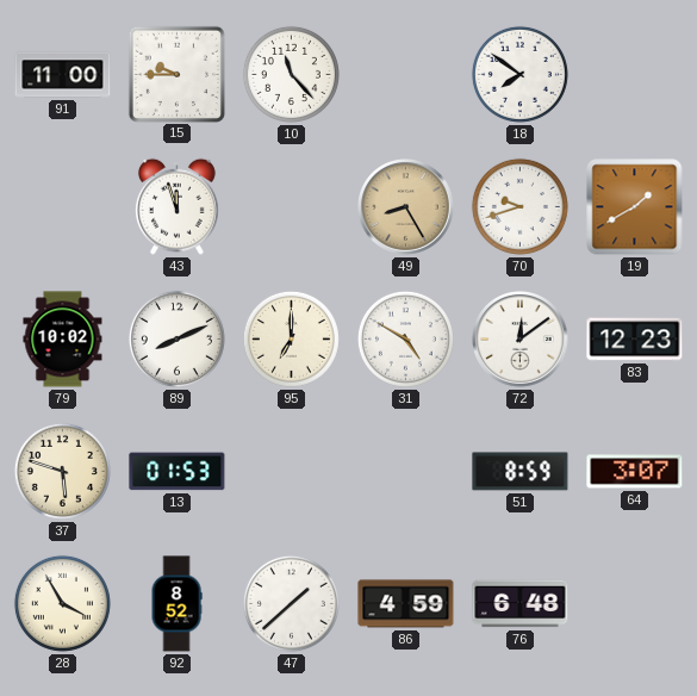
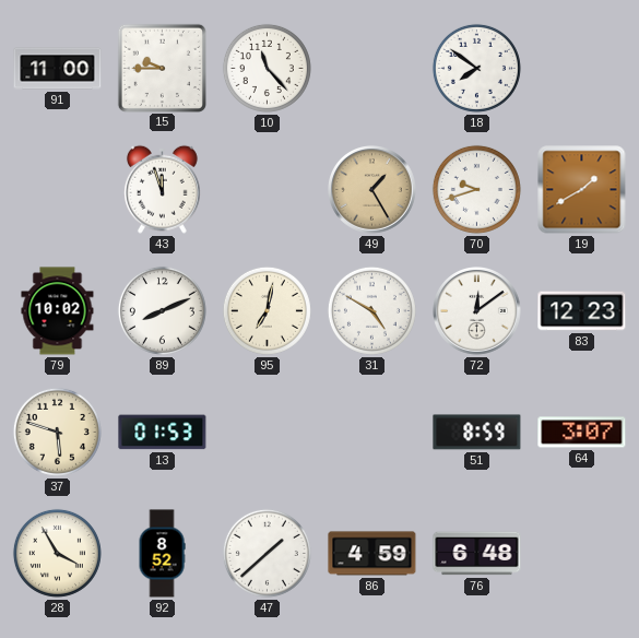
49: 8:25 -> 1:25
95: 7:00 -> 7:02
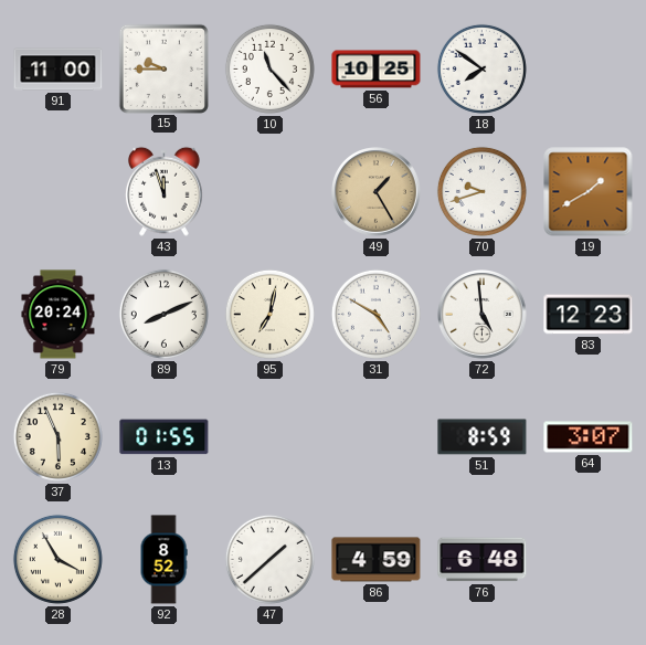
56: none -> 10:25
79: 10:02 -> 20:24
72: 12:09 -> 4:59
37: 5:48 -> 5:56
13: 01:53 -> 01:55
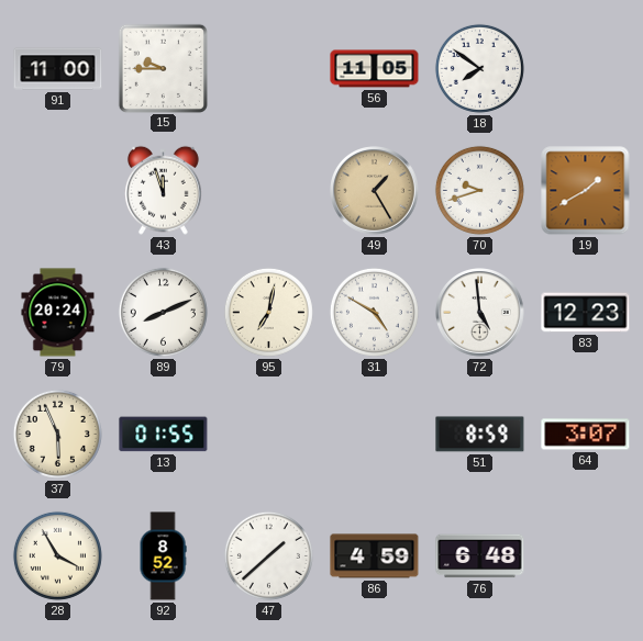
10: 11:23 -> none
56: 10:25 -> 11:05
